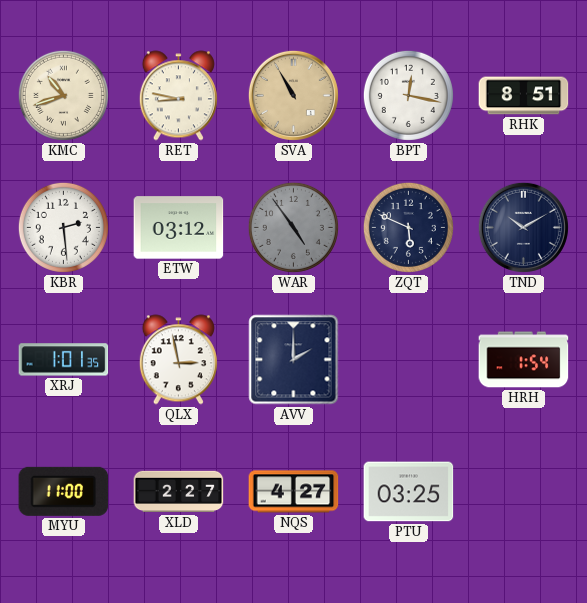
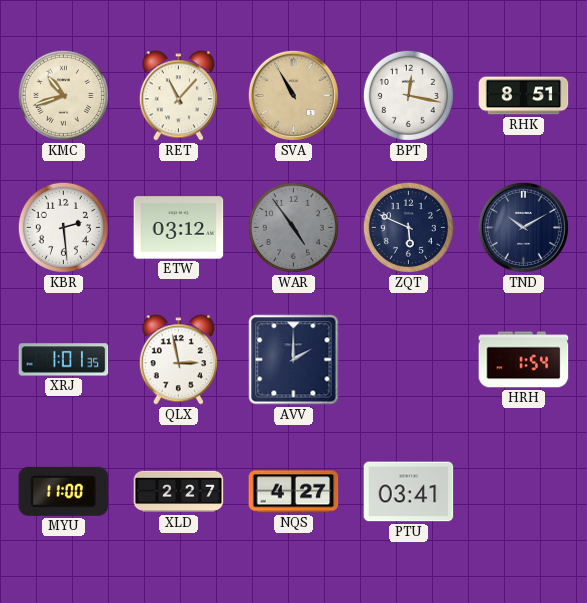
RET: 8:47 -> 11:07
PTU: 03:25 -> 03:41
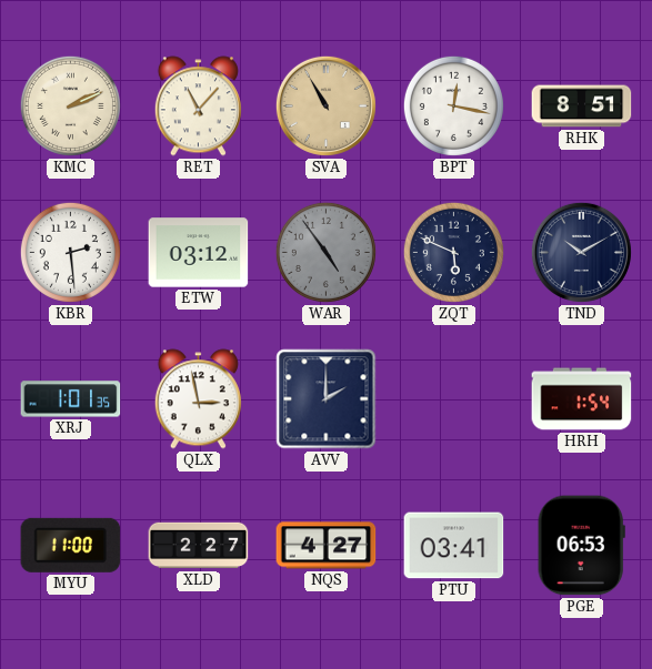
KMC: 10:42 -> 2:11
PGE: none -> 06:53
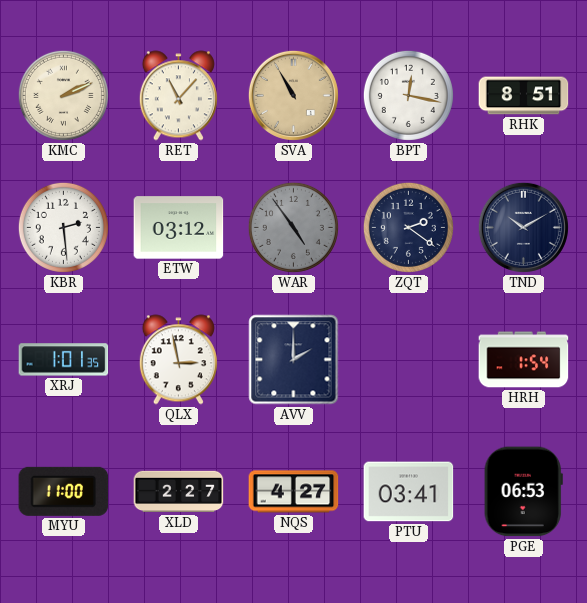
ZQT: 5:49 -> 2:21
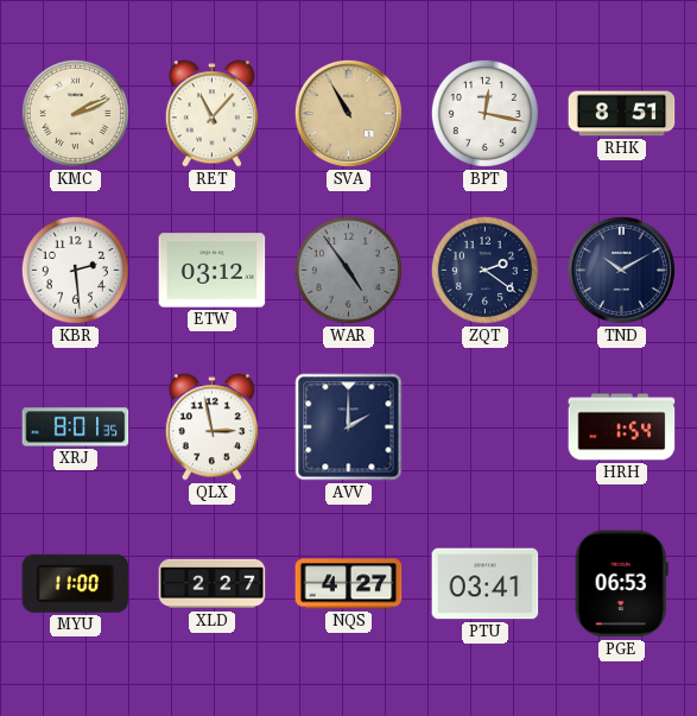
XRJ: 1:01 -> 8:01
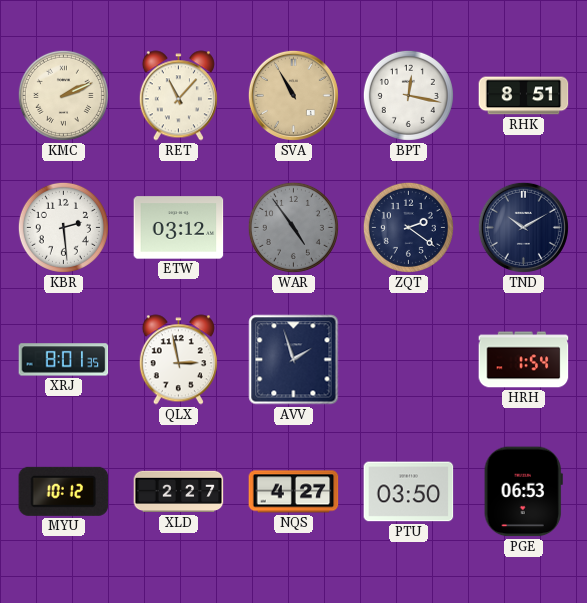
AVV: 2:00 -> 1:57
MYU: 11:00 -> 10:12
PTU: 03:41 -> 03:50
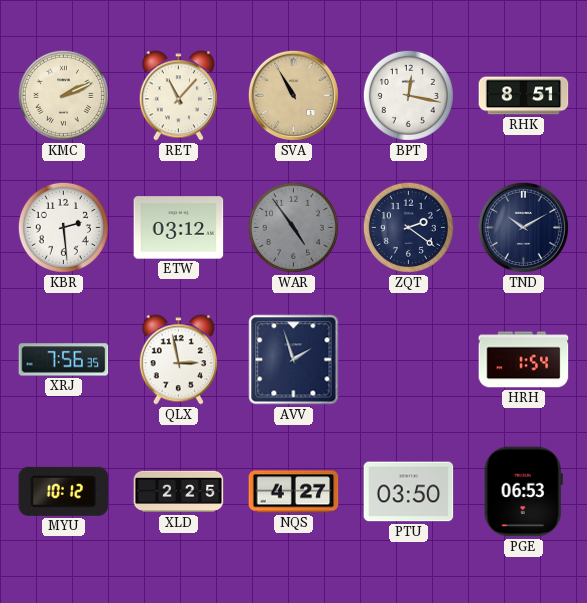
XRJ: 8:01 -> 7:56
XLD: 2:27 -> 2:25
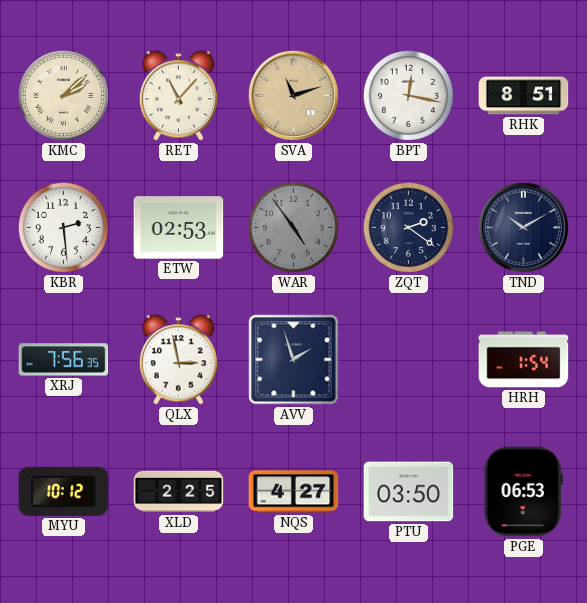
KMC: 2:11 -> 2:08
SVA: 10:55 -> 11:12
ETW: 03:12 -> 02:53
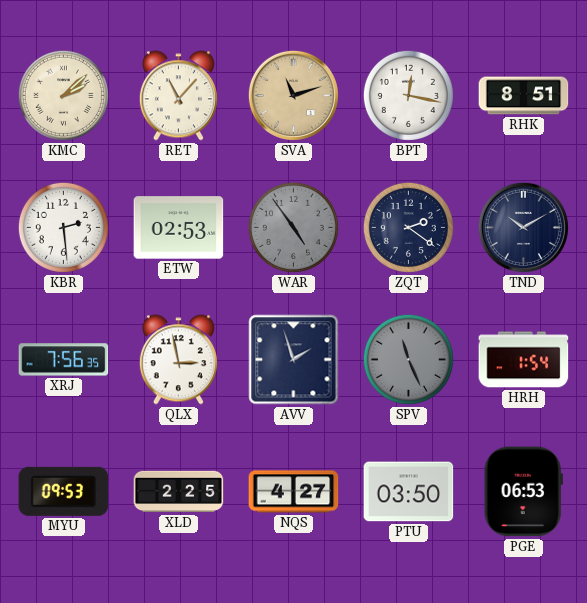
SPV: none -> 11:26
MYU: 10:12 -> 09:53
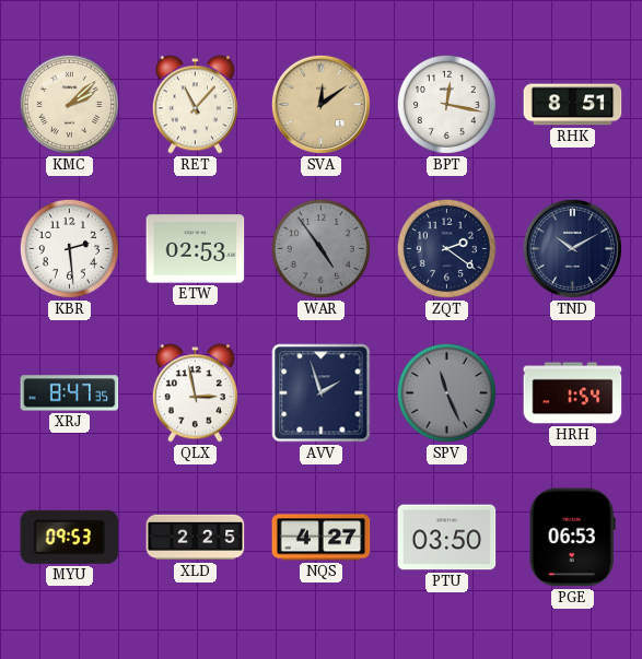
SVA: 11:12 -> 12:09
XRJ: 7:56 -> 8:47
